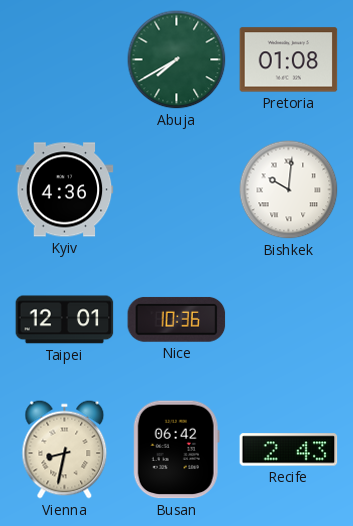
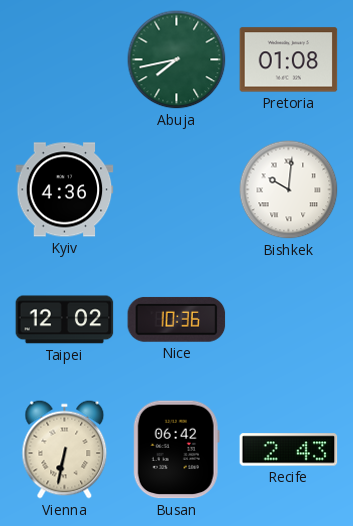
Abuja: 7:40 -> 7:43
Taipei: 12:01 -> 12:02
Vienna: 8:32 -> 6:32
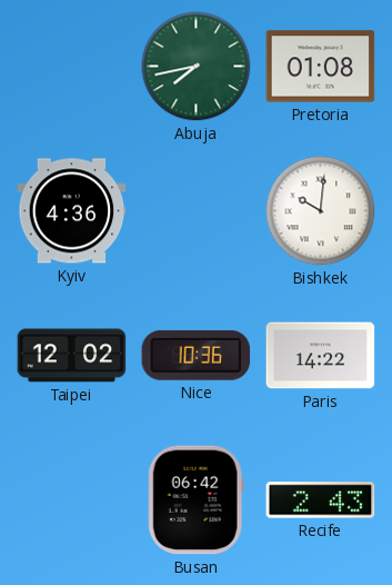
Paris: none -> 14:22
Vienna: 6:32 -> none
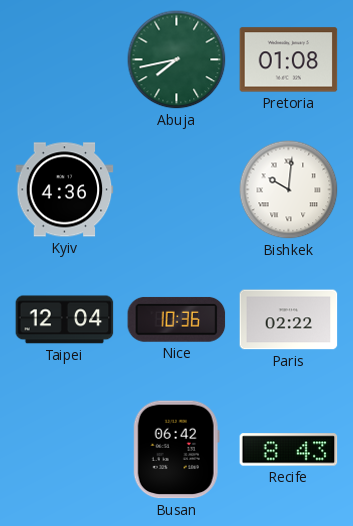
Taipei: 12:02 -> 12:04
Paris: 14:22 -> 02:22
Recife: 2:43 -> 8:43
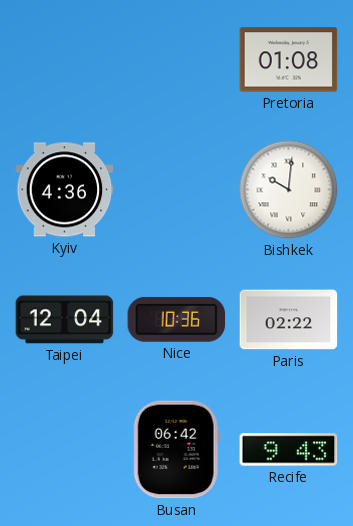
Abuja: 7:43 -> none
Recife: 8:43 -> 9:43
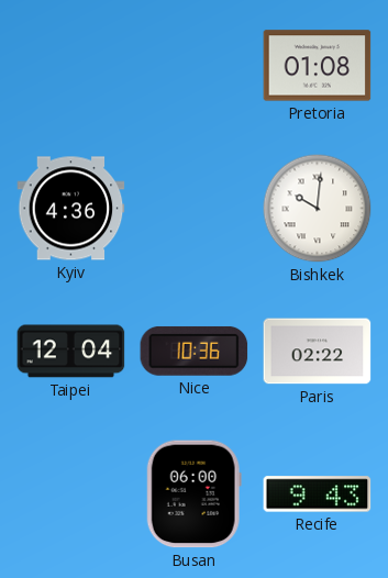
Busan: 06:42 -> 06:00
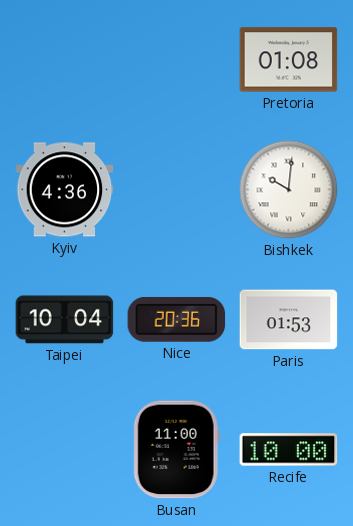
Taipei: 12:04 -> 10:04
Nice: 10:36 -> 20:36
Paris: 02:22 -> 01:53
Busan: 06:00 -> 11:00
Recife: 9:43 -> 10:00
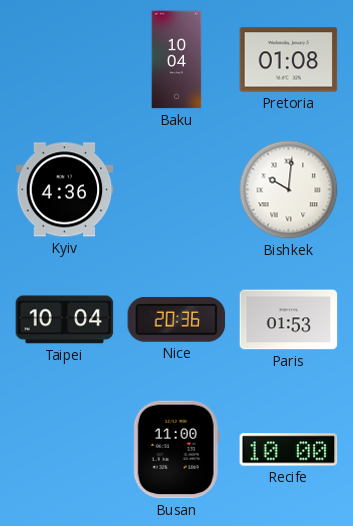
Baku: none -> 10:04
